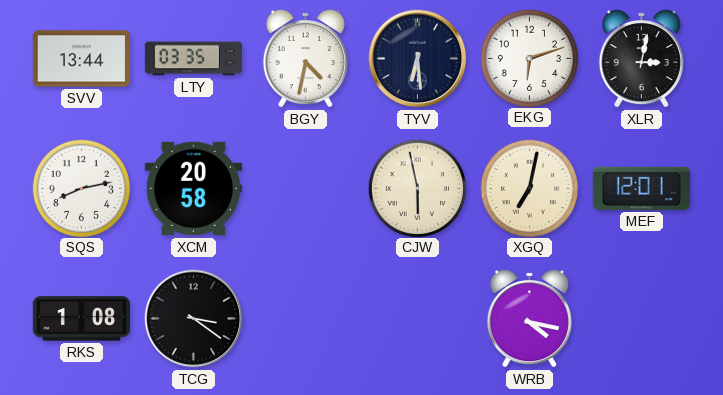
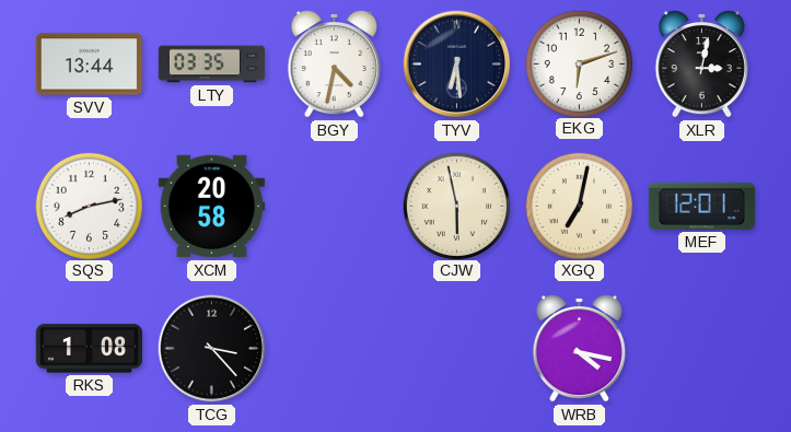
TCG: 3:21 -> 3:23
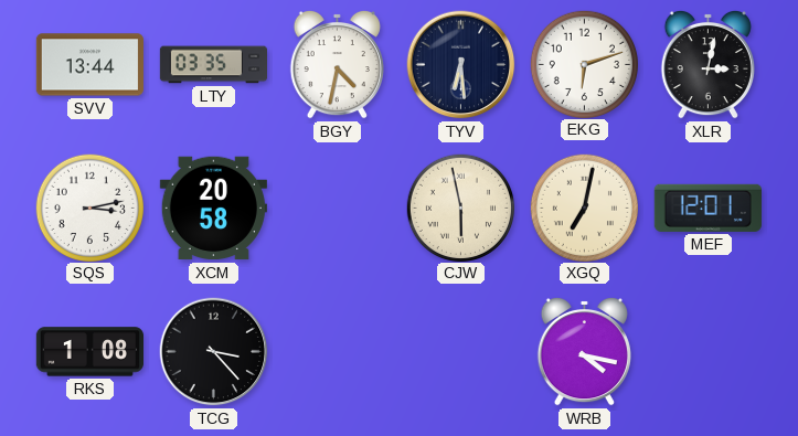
SQS: 8:13 -> 3:13
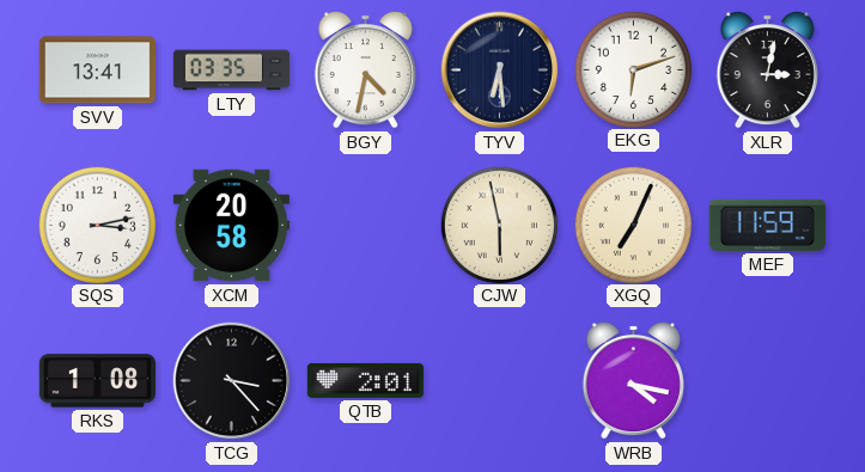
SVV: 13:44 -> 13:41
XGQ: 7:02 -> 7:04
MEF: 12:01 -> 11:59
QTB: none -> 2:01
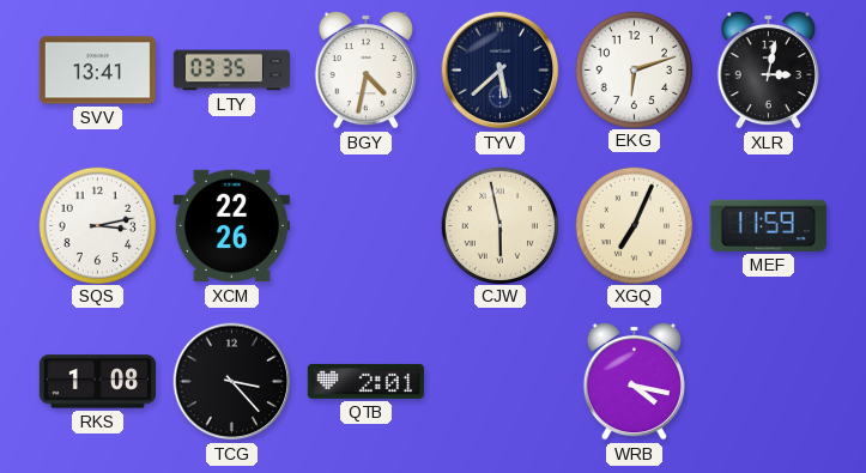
TYV: 6:29 -> 5:38
XCM: 20:58 -> 22:26
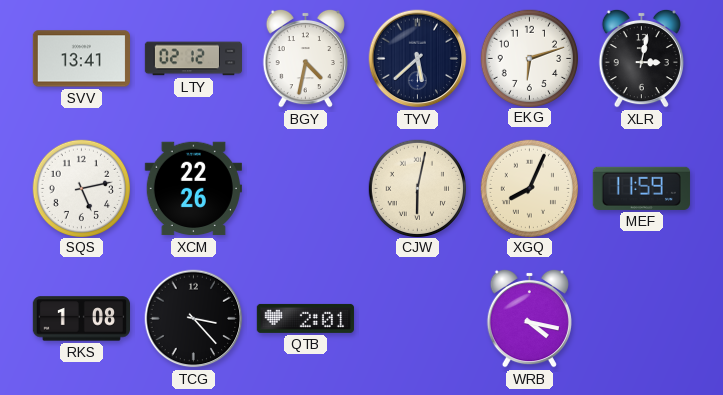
LTY: 03:35 -> 02:12
SQS: 3:13 -> 5:13
CJW: 5:58 -> 6:02
XGQ: 7:04 -> 8:04
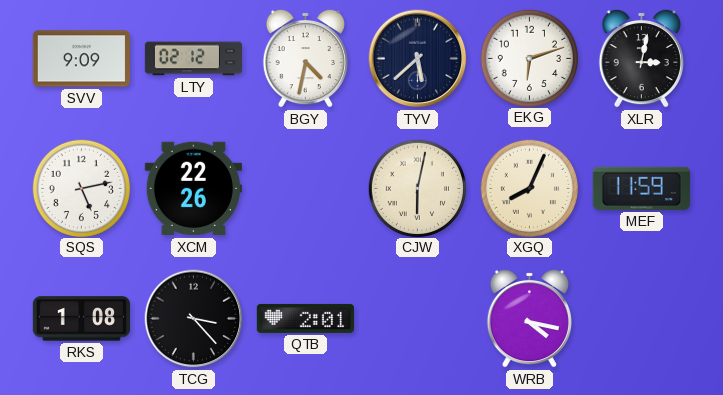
SVV: 13:41 -> 9:09
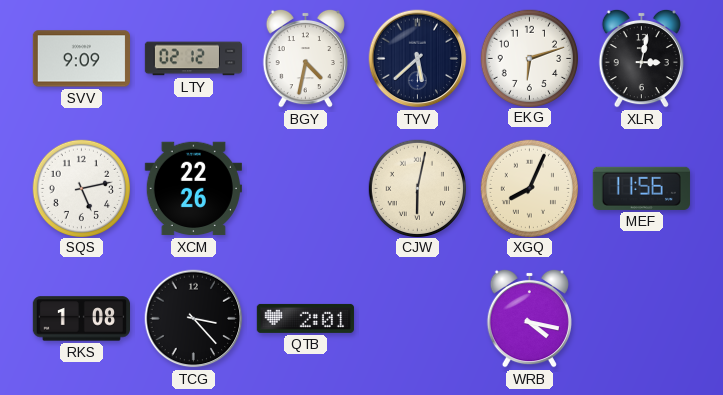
MEF: 11:59 -> 11:56
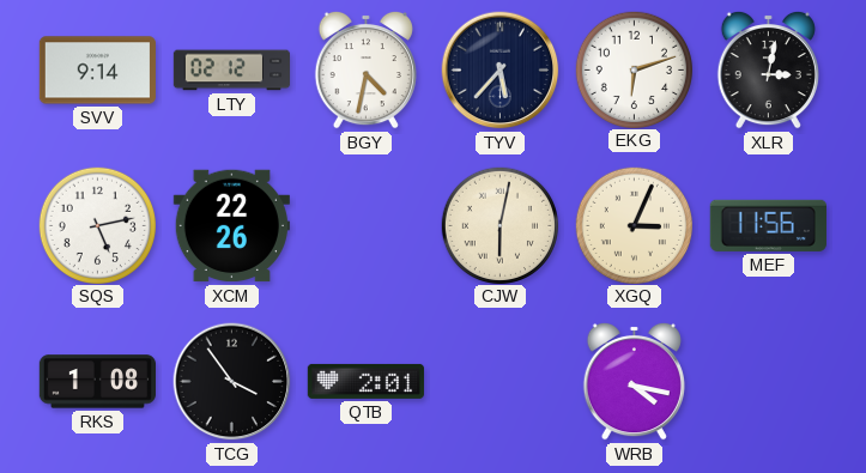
SVV: 9:09 -> 9:14
TYV: 5:38 -> 5:37
XGQ: 8:04 -> 3:04
TCG: 3:23 -> 3:54
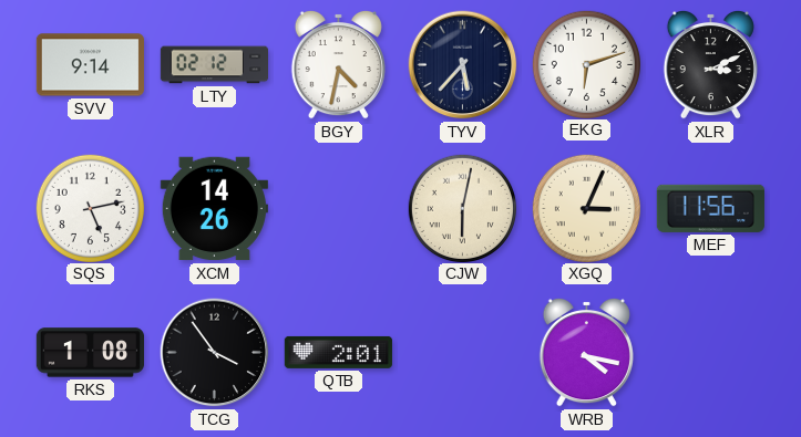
XLR: 3:02 -> 3:11
XCM: 22:26 -> 14:26
